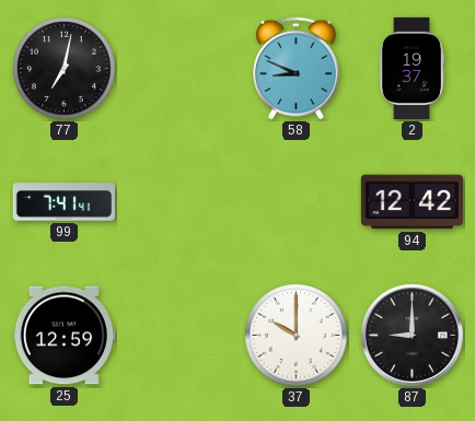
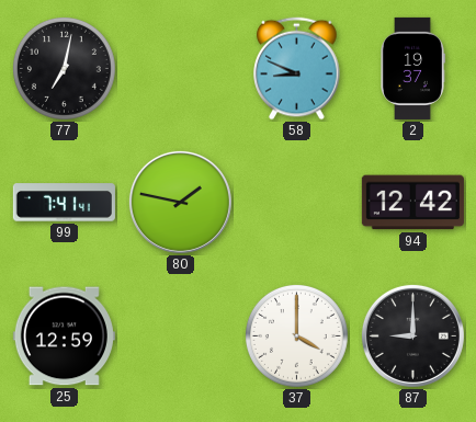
80: none -> 1:47
37: 10:00 -> 4:00
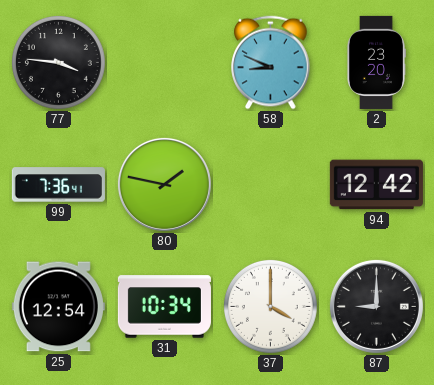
77: 7:02 -> 3:46
2: 19:37 -> 23:20
99: 7:41 -> 7:36
25: 12:59 -> 12:54
31: none -> 10:34
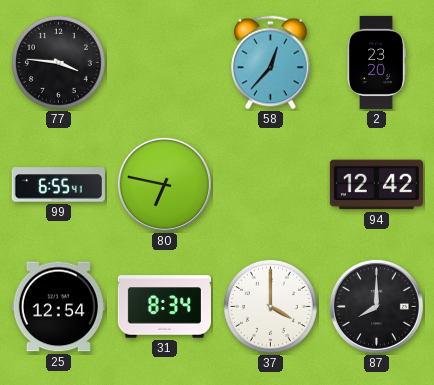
58: 8:49 -> 12:37
99: 7:36 -> 6:55
80: 1:47 -> 6:47
31: 10:34 -> 8:34
87: 9:00 -> 8:00
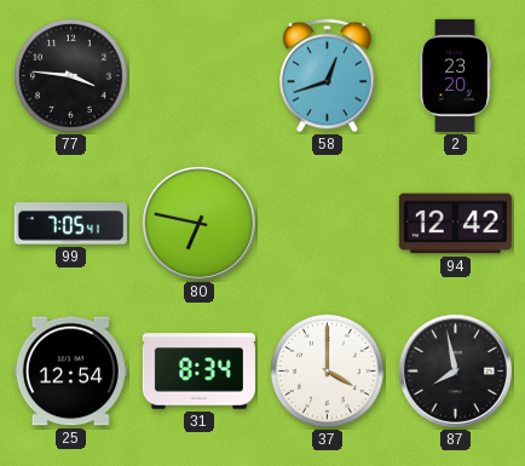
58: 12:37 -> 12:42
99: 6:55 -> 7:05
87: 8:00 -> 7:58
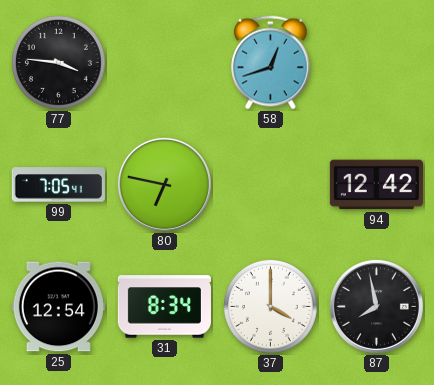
2: 23:20 -> none
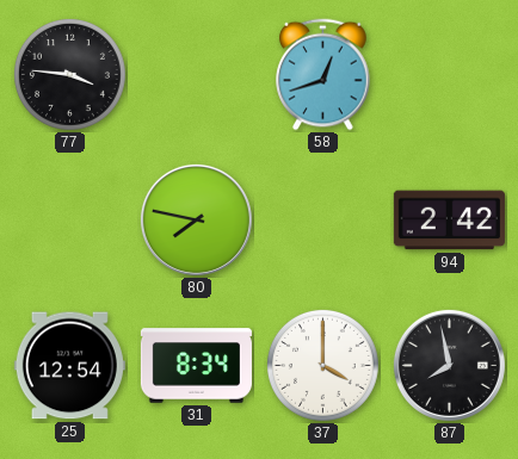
99: 7:05 -> none
80: 6:47 -> 7:47
94: 12:42 -> 2:42
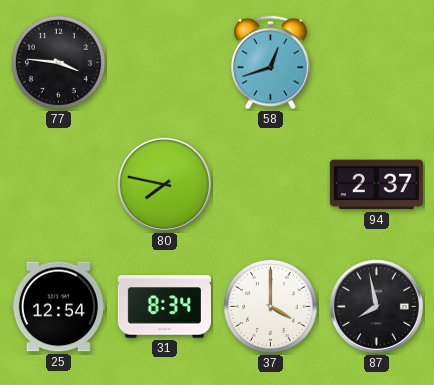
94: 2:42 -> 2:37
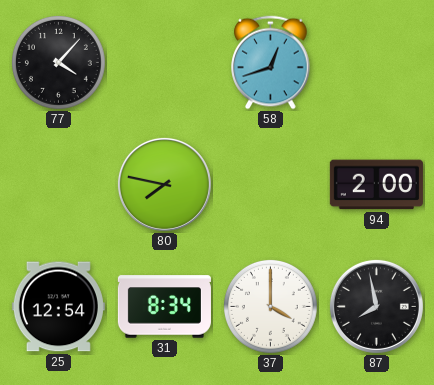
77: 3:46 -> 4:07
94: 2:37 -> 2:00
